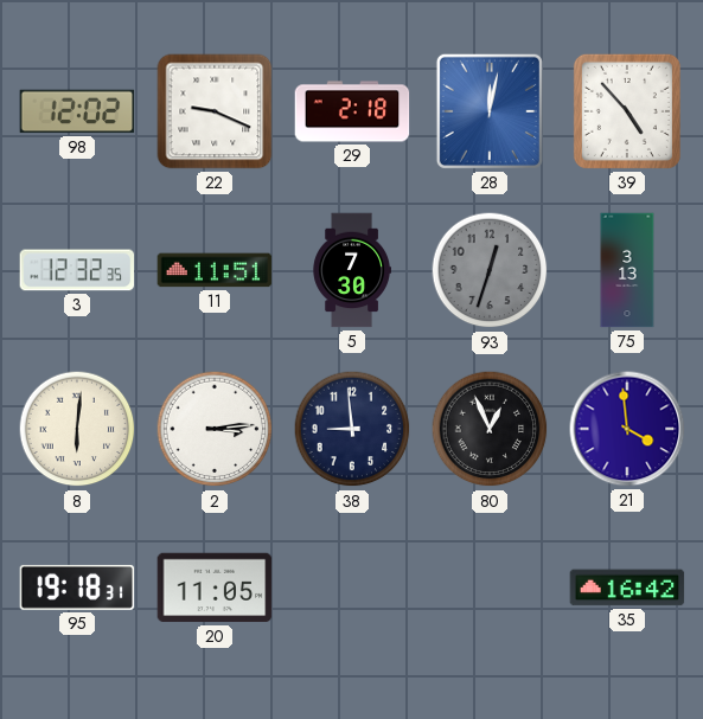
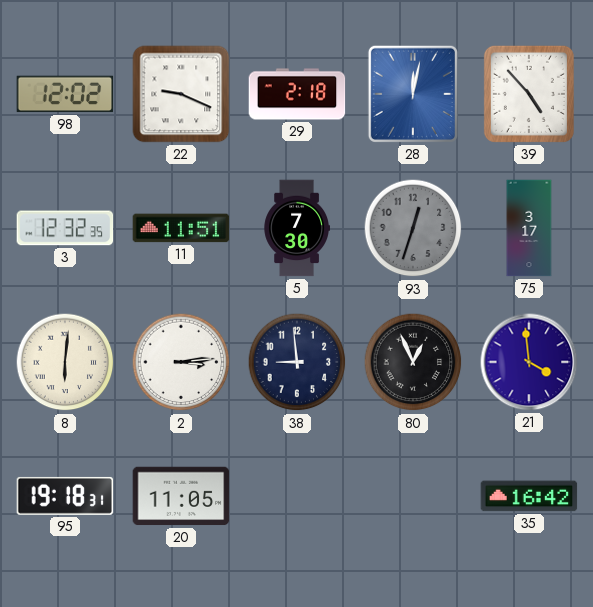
75: 3:13 -> 3:17
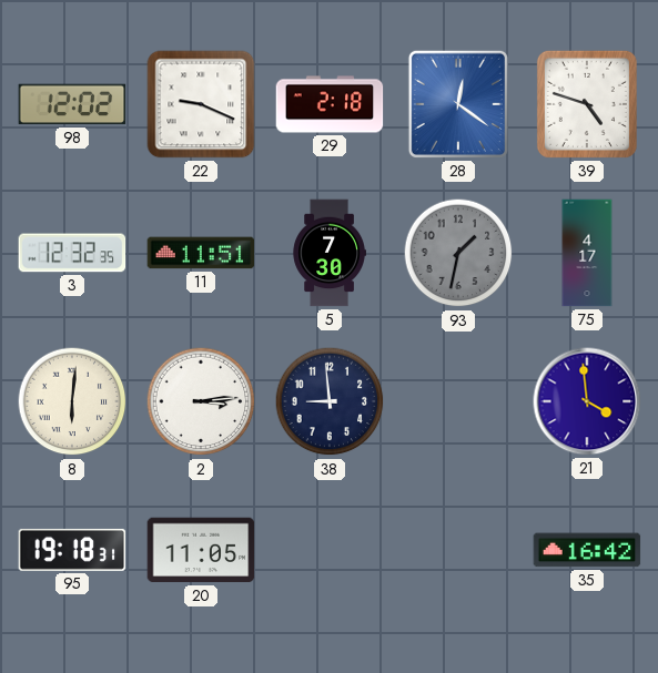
28: 12:02 -> 12:21
39: 4:53 -> 4:48
93: 12:33 -> 1:32
75: 3:17 -> 4:17
80: 12:56 -> none
